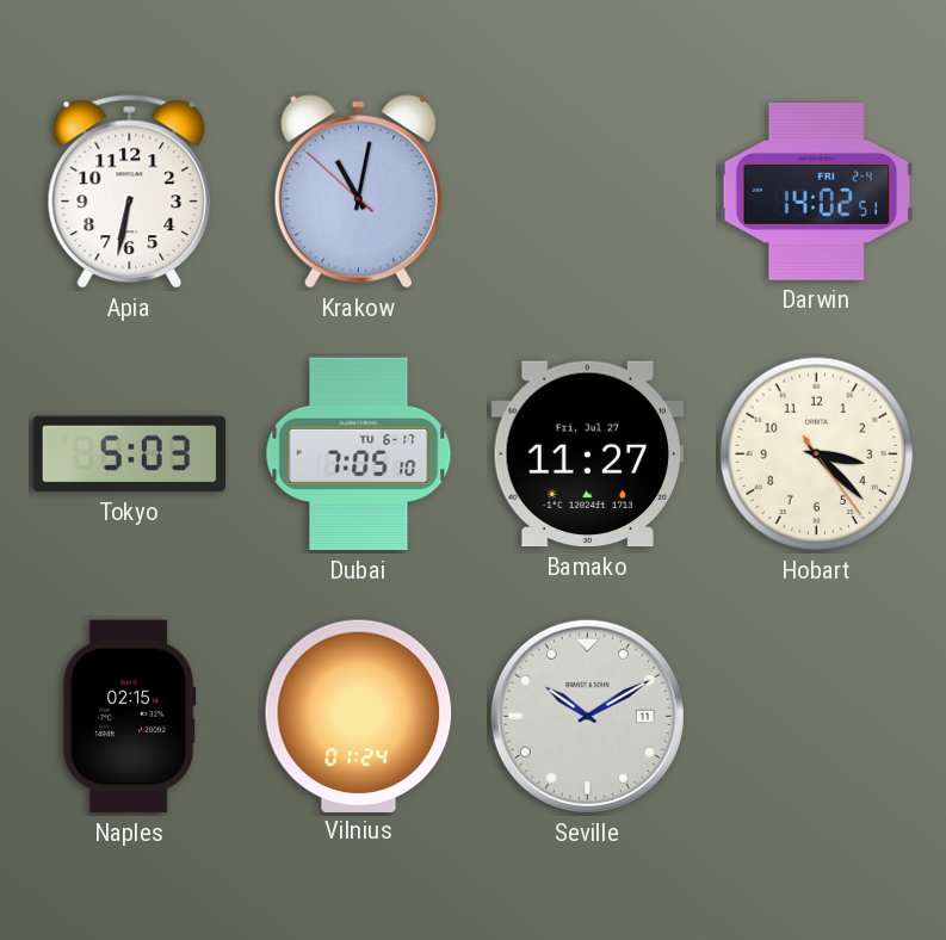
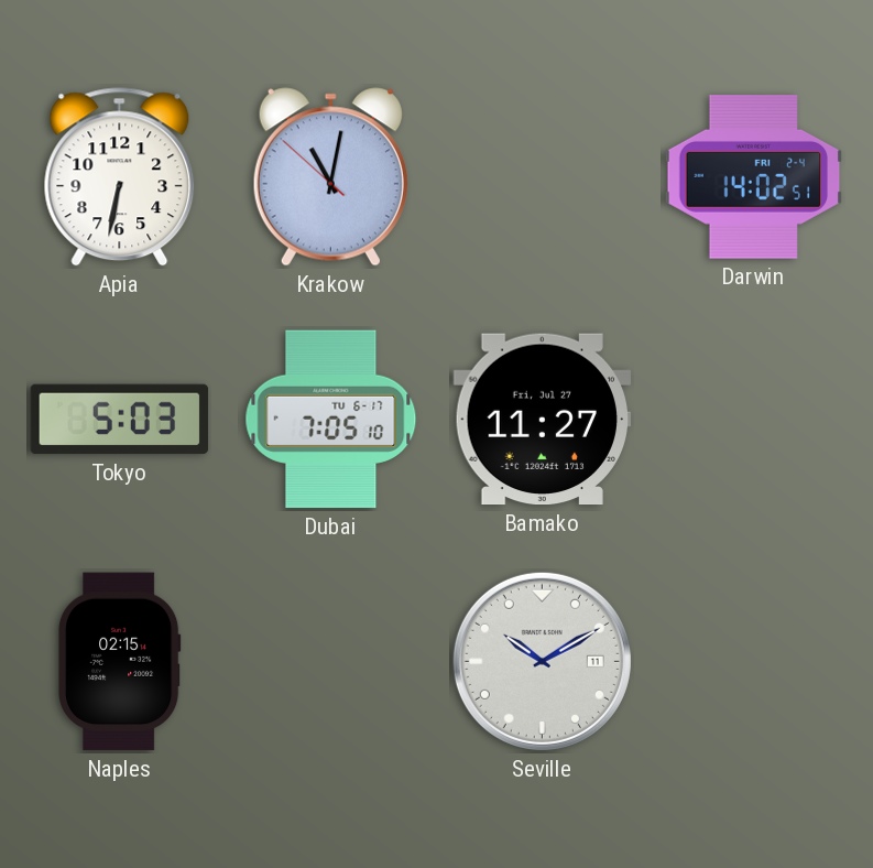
Hobart: 3:22 -> none
Vilnius: 01:24 -> none
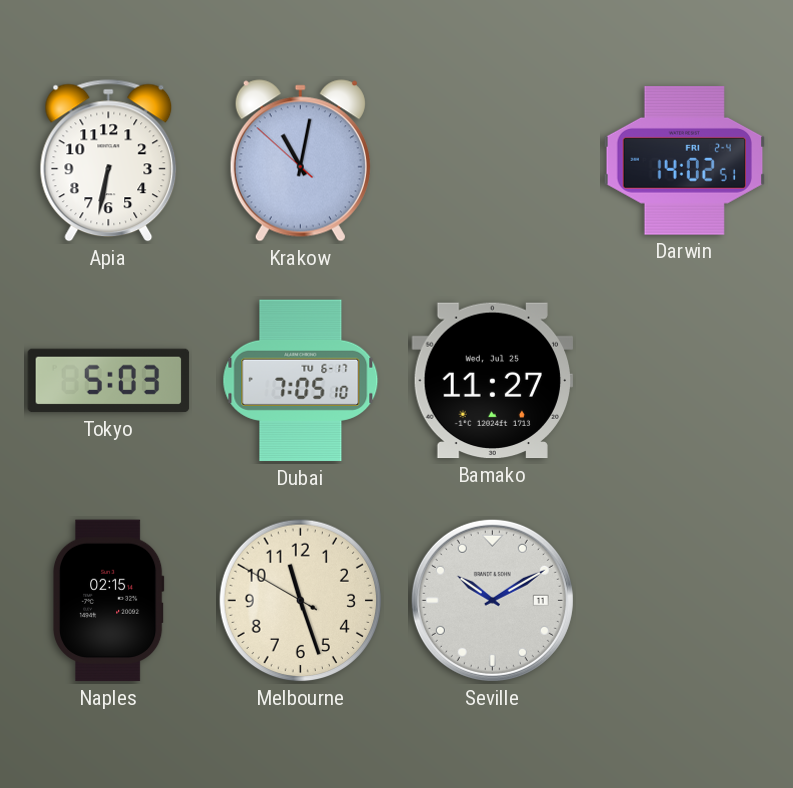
Bamako date: Fri, Jul 27 -> Wed, Jul 25
Melbourne: none -> 11:26
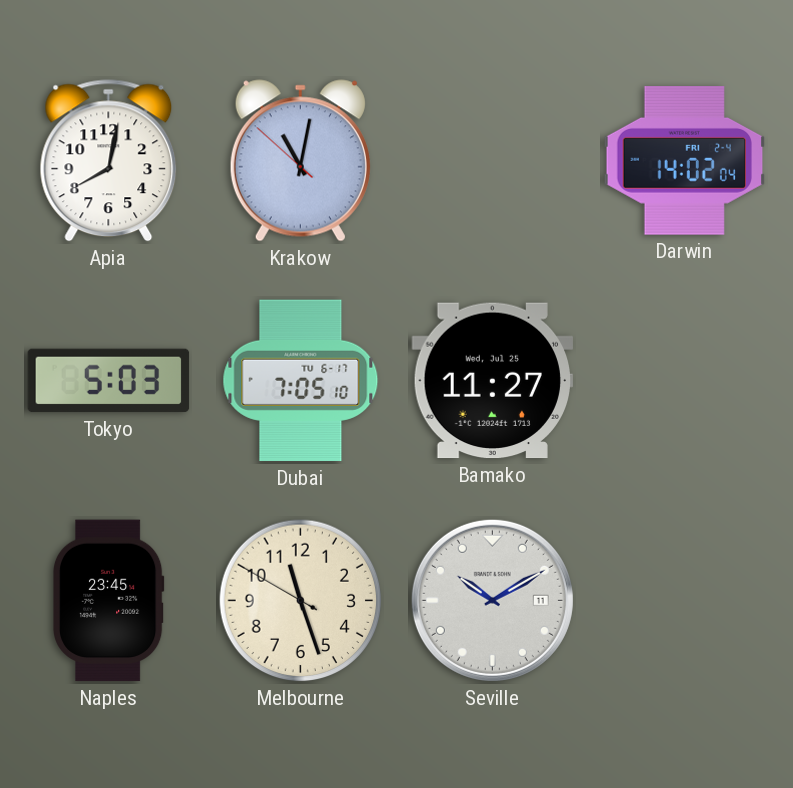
Apia: 6:32 -> 8:02
Darwin: 14:02:51 -> 14:02:04
Naples: 02:15 -> 23:45
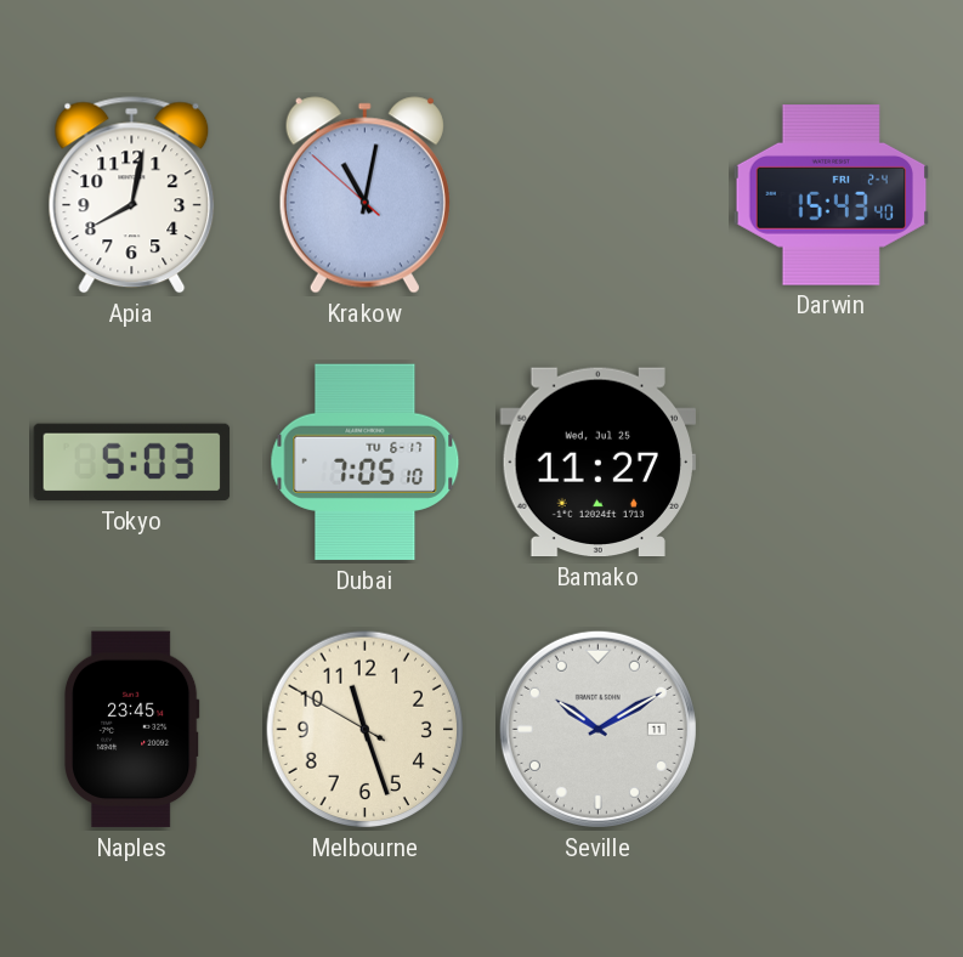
Darwin: 14:02 -> 15:43
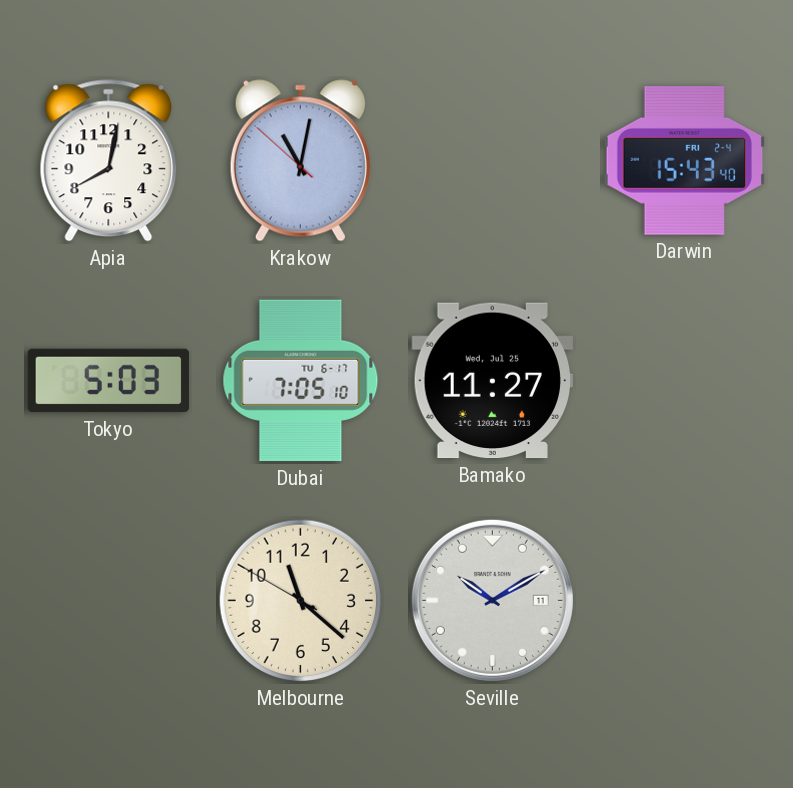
Naples: 23:45 -> none
Melbourne: 11:26 -> 11:21
